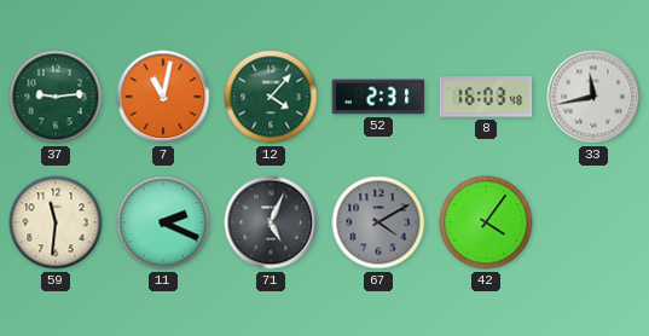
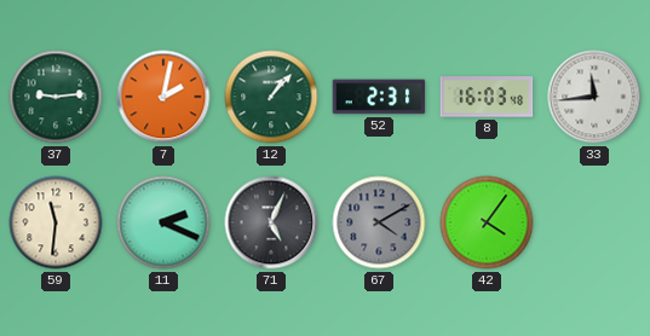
7: 11:02 -> 2:02
12: 4:07 -> 1:07
33: 11:43 -> 11:44
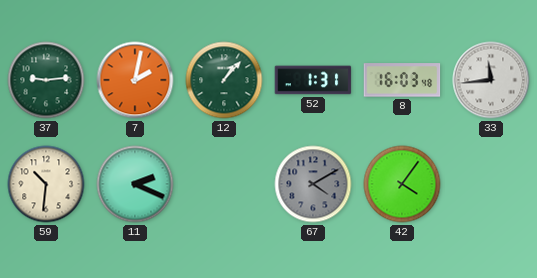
52: 2:31 -> 1:31
59: 11:31 -> 10:31
71: 5:04 -> none
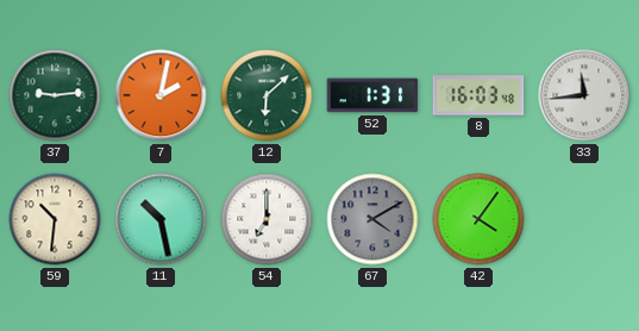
12: 1:07 -> 6:08
11: 2:19 -> 10:28
54: none -> 7:00
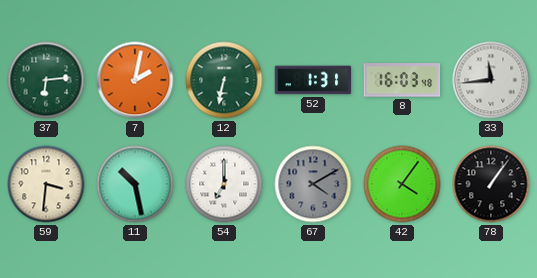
37: 9:14 -> 6:14
12: 6:08 -> 6:32
59: 10:31 -> 3:31
78: none -> 1:06
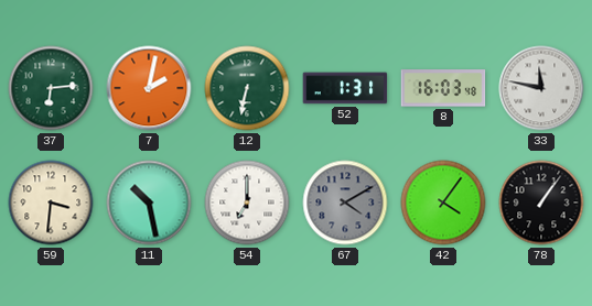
33: 11:44 -> 11:47
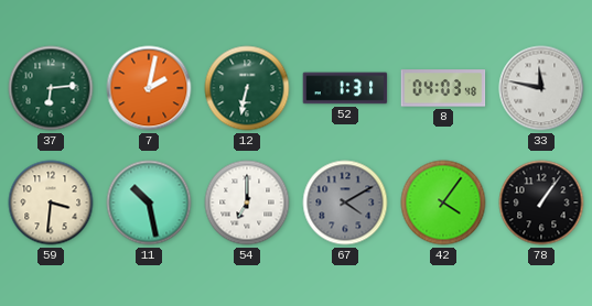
8: 16:03 -> 04:03
